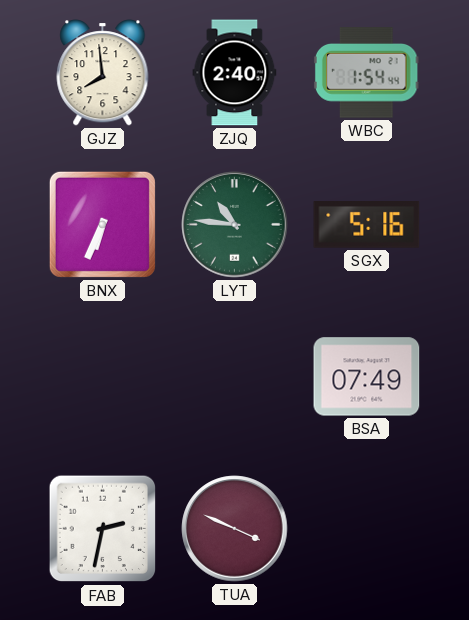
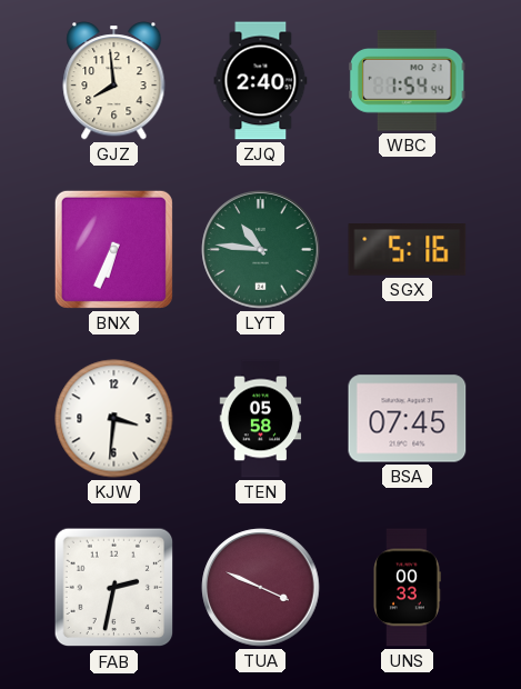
KJW: none -> 3:31
TEN: none -> 05:58
BSA: 07:49 -> 07:45
UNS: none -> 00:33
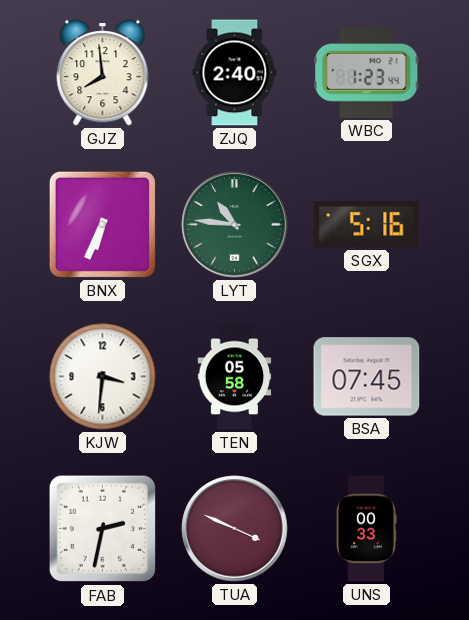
WBC: 1:54 -> 1:23
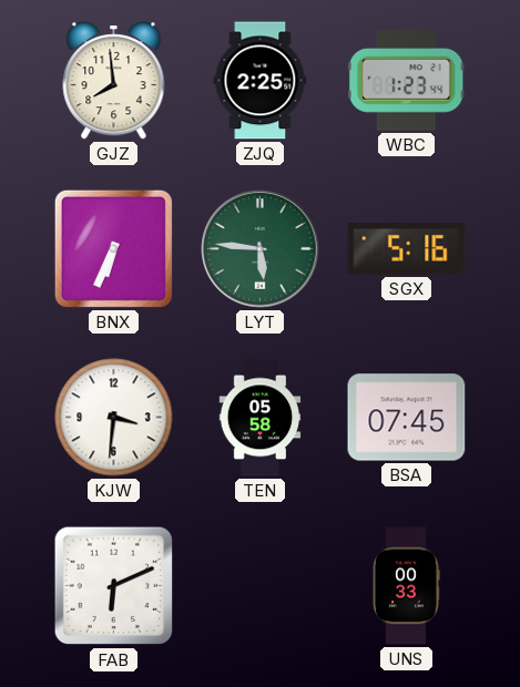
ZJQ: 2:40 -> 2:25
LYT: 10:46 -> 5:46
FAB: 2:32 -> 6:11
TUA: 3:49 -> none
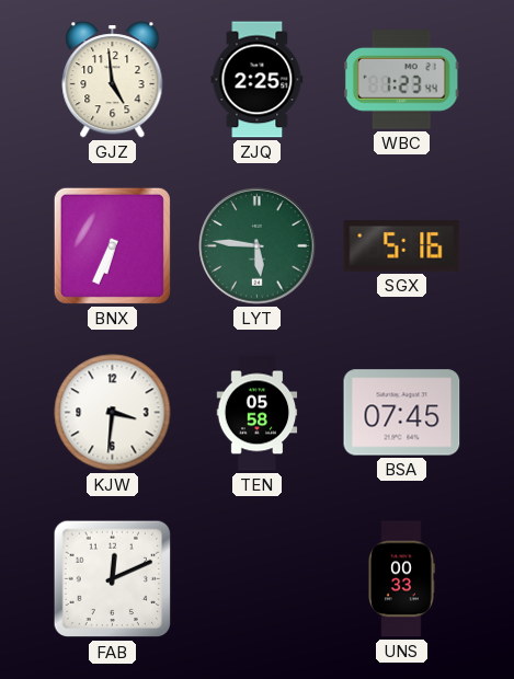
GJZ: 7:59 -> 4:59
FAB: 6:11 -> 12:11
